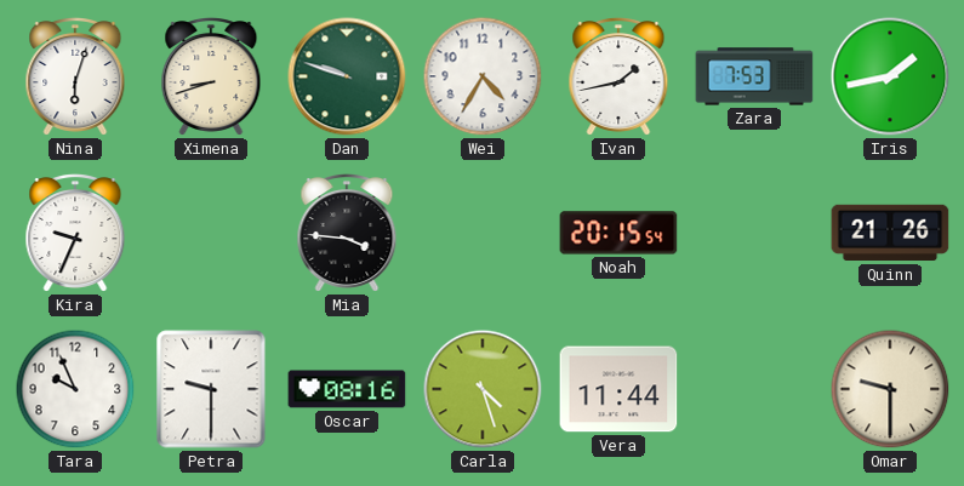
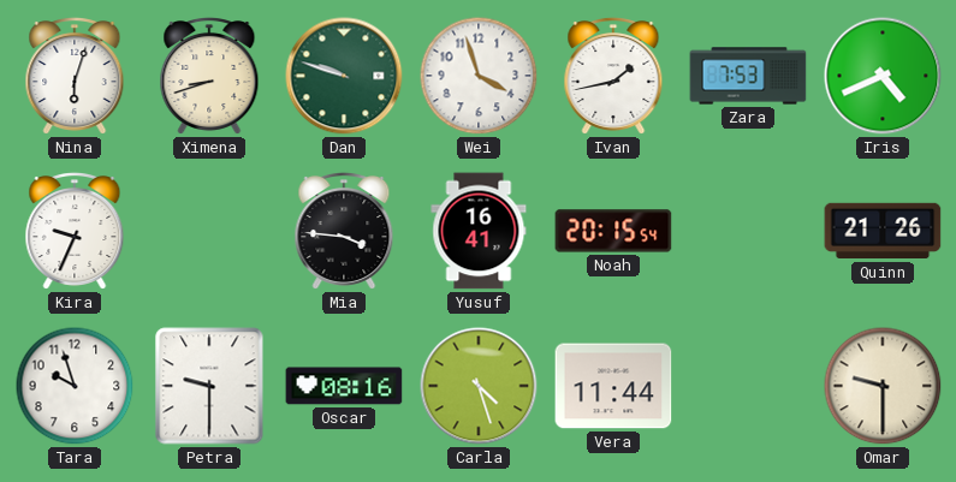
Wei: 4:35 -> 3:57
Iris: 1:43 -> 4:41
Yusuf: none -> 16:41
Tara: 9:56 -> 9:57
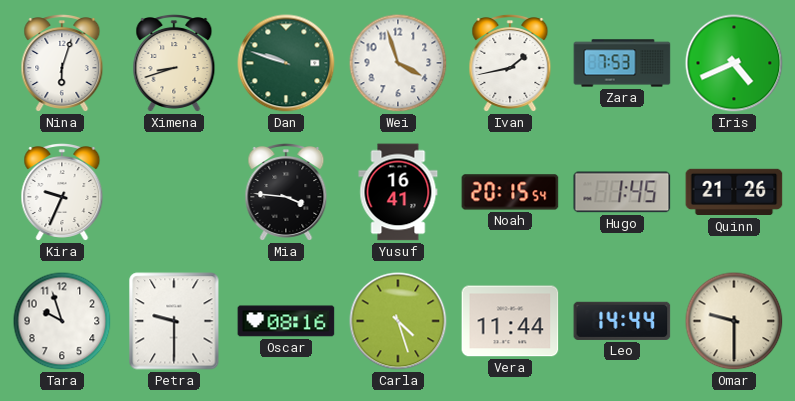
Hugo: none -> 1:45
Leo: none -> 14:44
